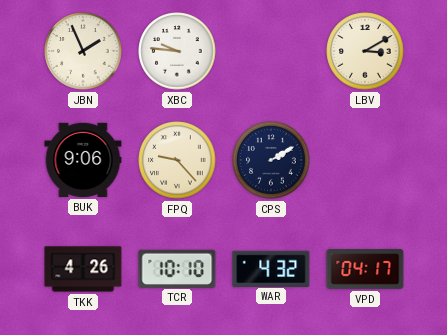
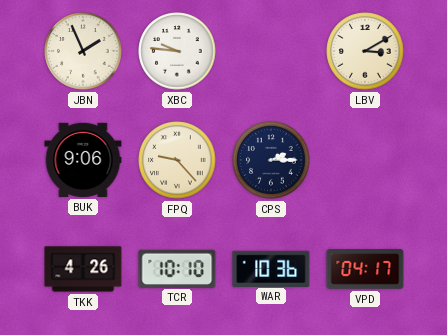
CPS: 2:10 -> 2:15
WAR: 4:32 -> 10:36
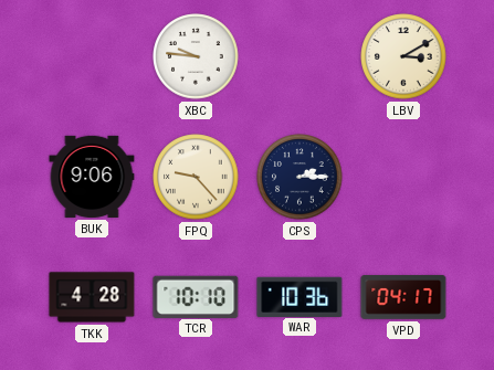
JBN: 1:56 -> none
TKK: 4:26 -> 4:28
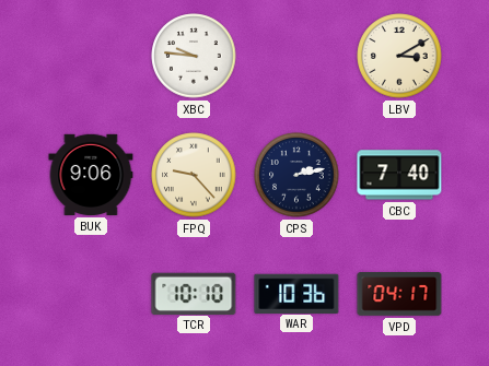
CPS: 2:15 -> 2:13
CBC: none -> 7:40
TKK: 4:28 -> none
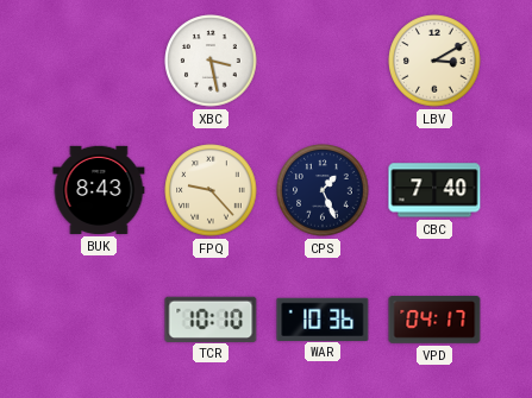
XBC: 9:46 -> 3:28
BUK: 9:06 -> 8:43
CPS: 2:13 -> 1:26
